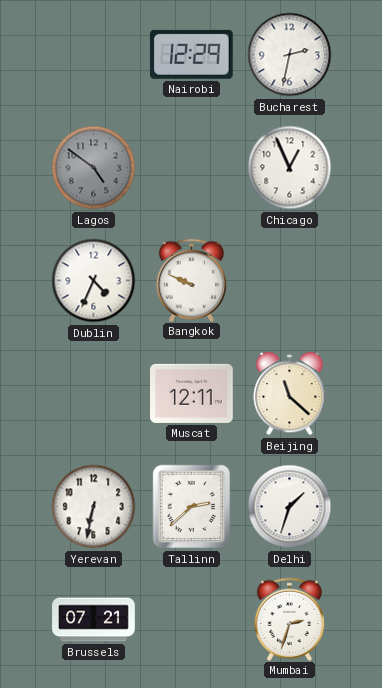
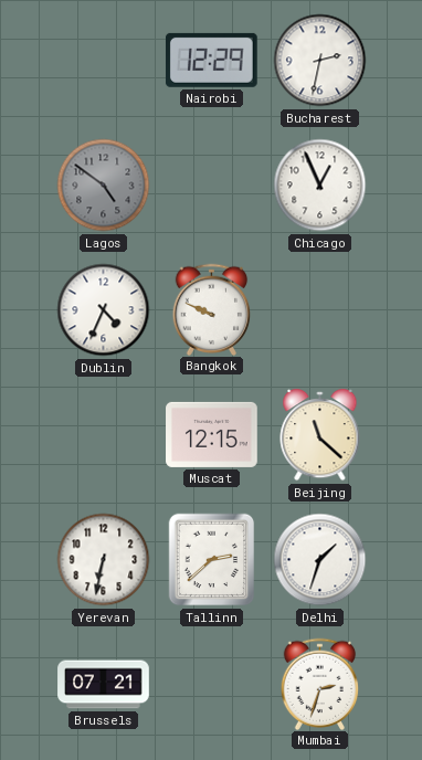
Muscat: 12:11 -> 12:15
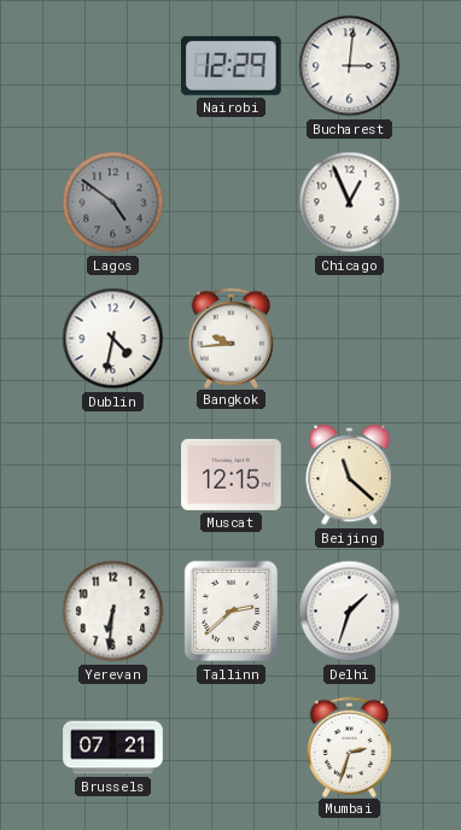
Bucharest: 2:32 -> 3:01
Dublin: 4:34 -> 4:32
Bangkok: 9:49 -> 9:44
Yerevan: 6:32 -> 6:31
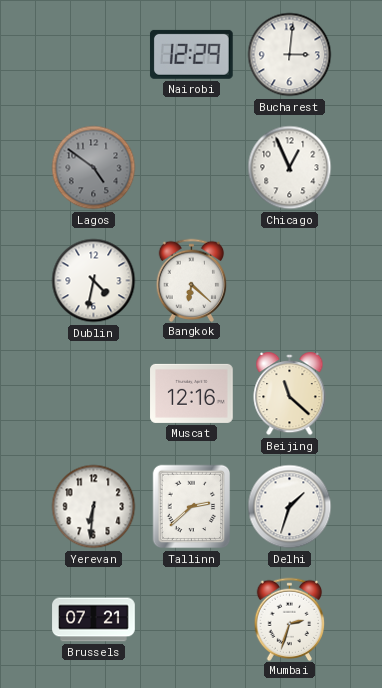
Bangkok: 9:44 -> 6:22
Muscat: 12:15 -> 12:16
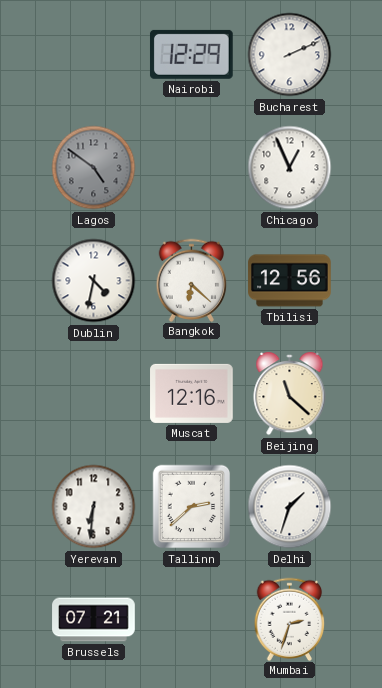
Bucharest: 3:01 -> 2:11
Tbilisi: none -> 12:56
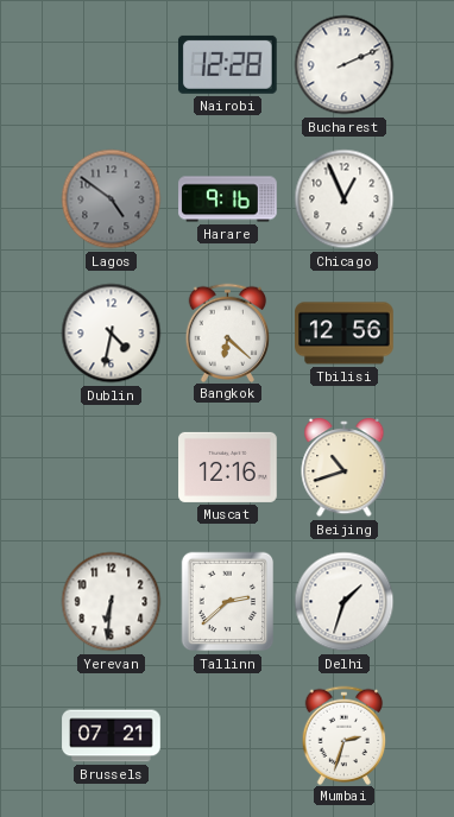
Nairobi: 12:29 -> 12:28
Harare: none -> 9:16
Beijing: 11:22 -> 10:42
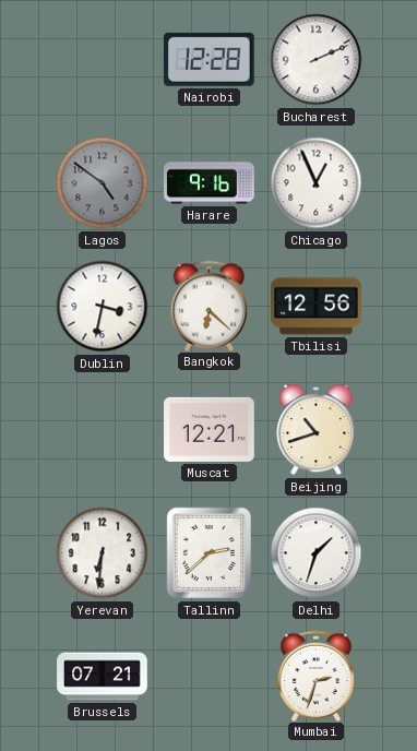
Dublin: 4:32 -> 3:32
Muscat: 12:16 -> 12:21
